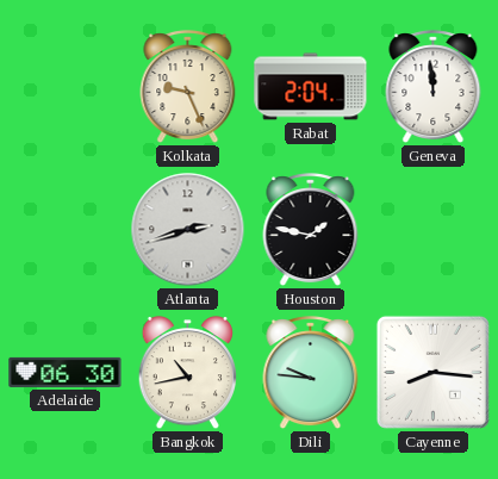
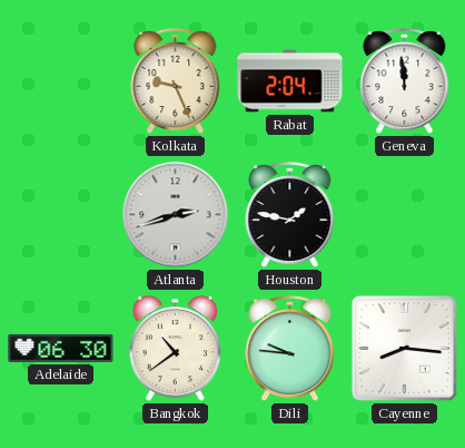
Bangkok: 10:43 -> 10:39
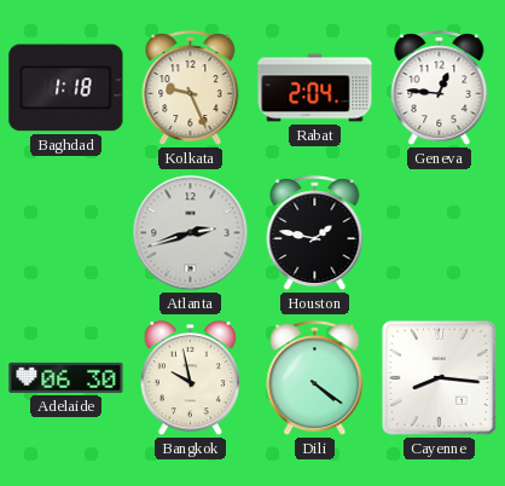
Baghdad: none -> 1:18
Geneva: 11:59 -> 12:46
Bangkok: 10:39 -> 9:58
Dili: 9:46 -> 4:21
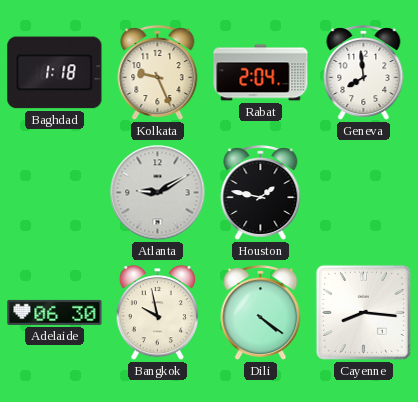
Geneva: 12:46 -> 7:59
Atlanta: 2:42 -> 9:10
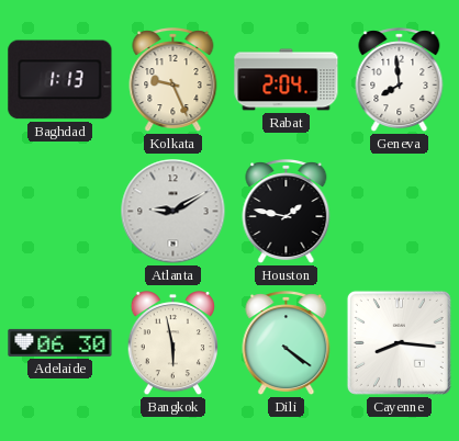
Baghdad: 1:18 -> 1:13
Bangkok: 9:58 -> 5:58
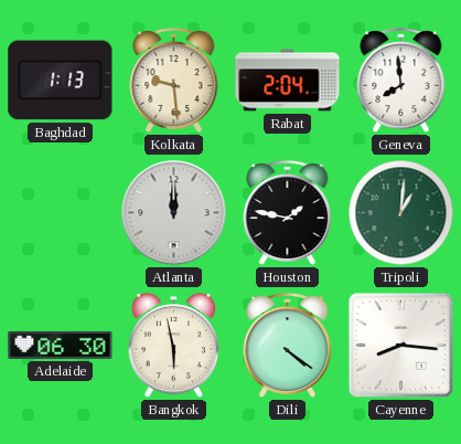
Kolkata: 9:26 -> 9:29
Atlanta: 9:10 -> 12:00
Tripoli: none -> 1:01
